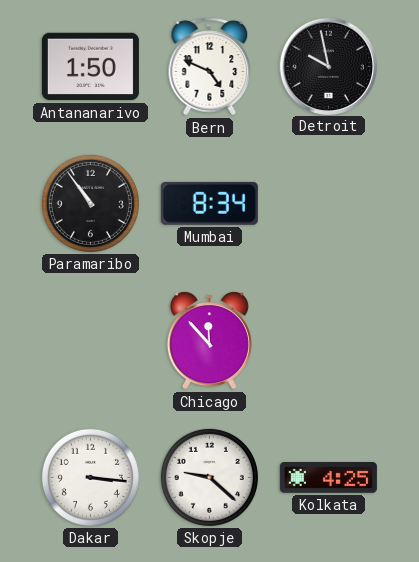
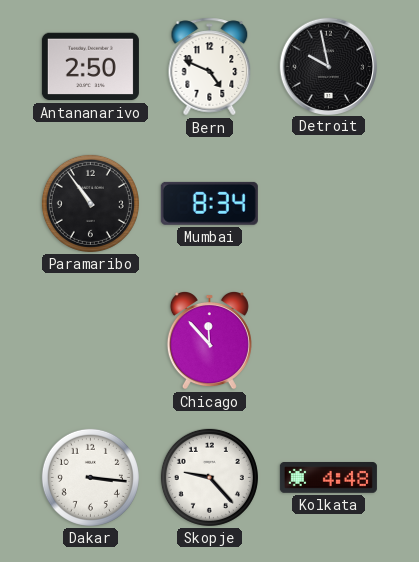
Antananarivo: 1:50 -> 2:50
Skopje: 9:22 -> 9:23
Kolkata: 4:25 -> 4:48
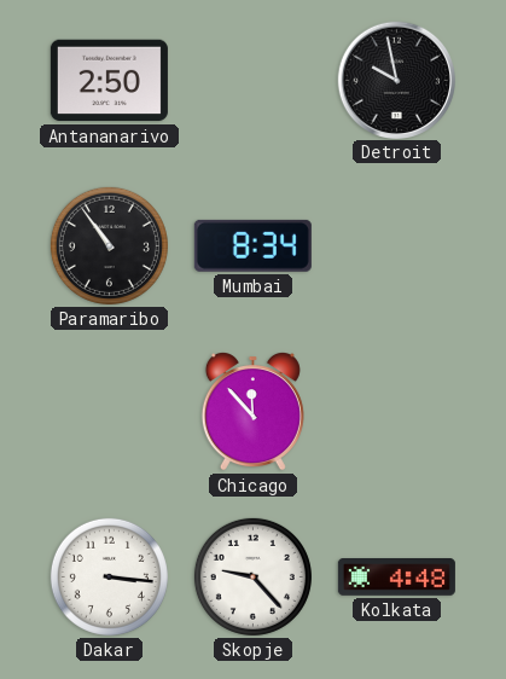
Bern: 4:49 -> none
